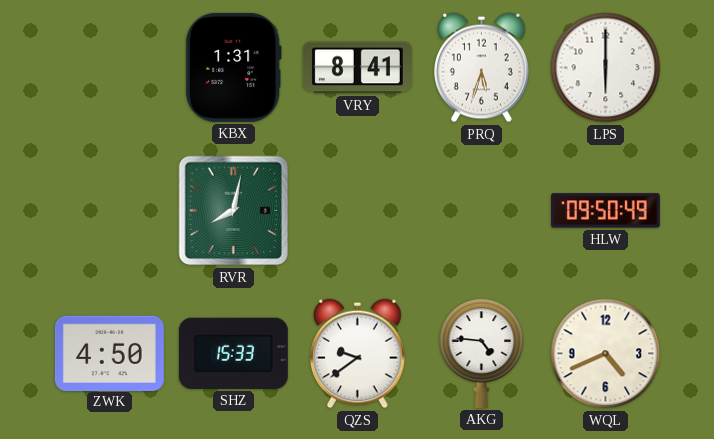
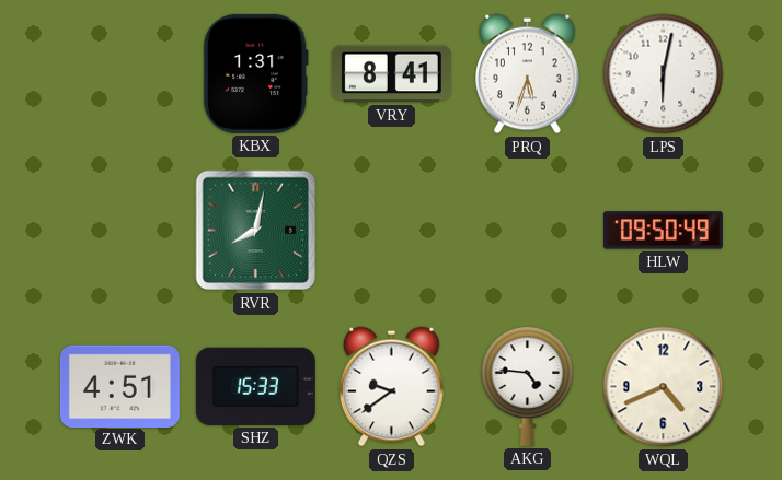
LPS: 6:00 -> 6:02
ZWK: 4:50 -> 4:51
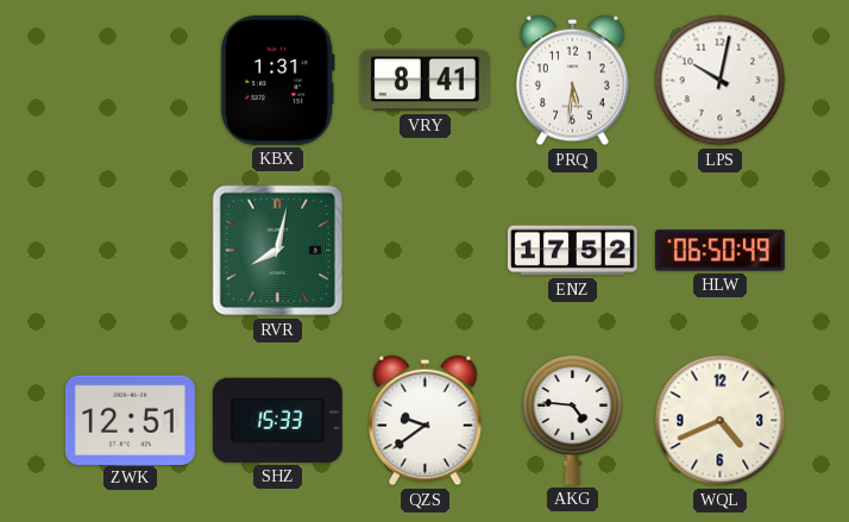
PRQ: 5:33 -> 5:31
LPS: 6:02 -> 10:02
ENZ: none -> 17:52
HLW: 09:50 -> 06:50
ZWK: 4:51 -> 12:51
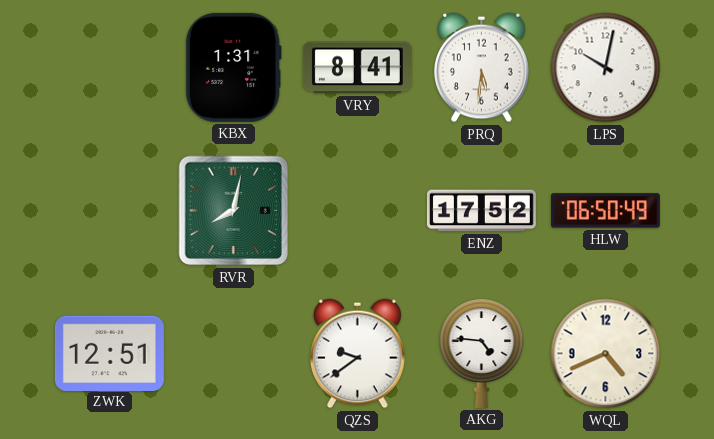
SHZ: 15:33 -> none
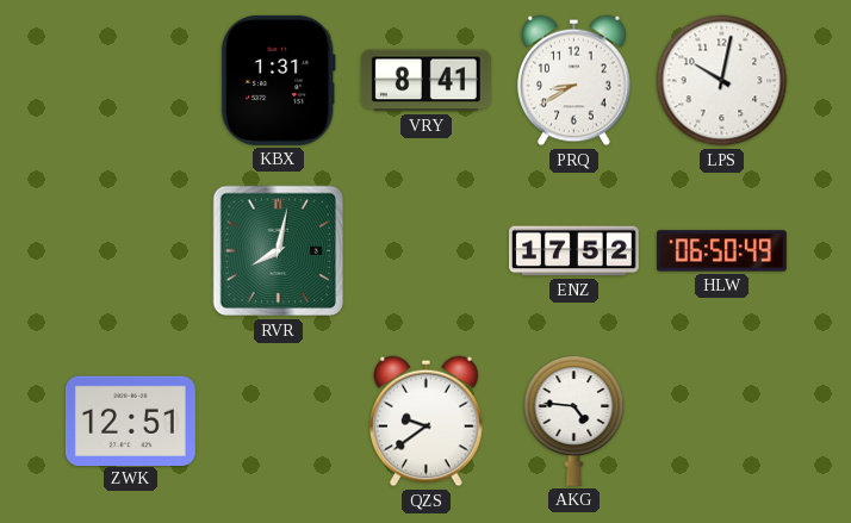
PRQ: 5:31 -> 8:40
WQL: 4:41 -> none
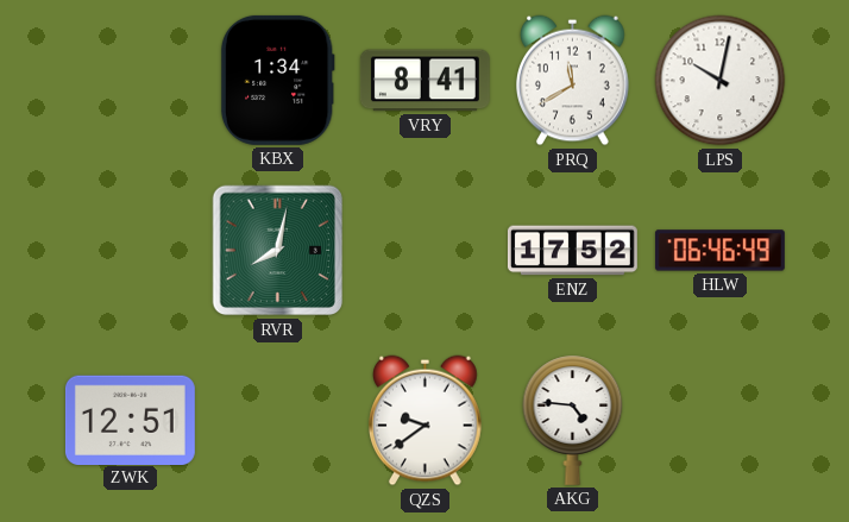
KBX: 1:31 -> 1:34
PRQ: 8:40 -> 11:40
HLW: 06:50 -> 06:46
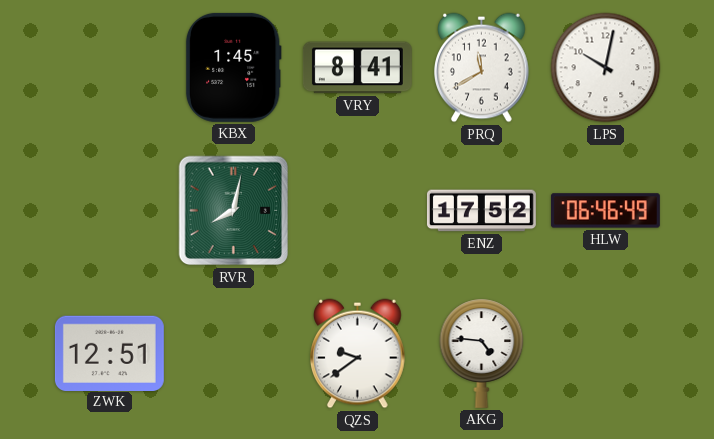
KBX: 1:34 -> 1:45
